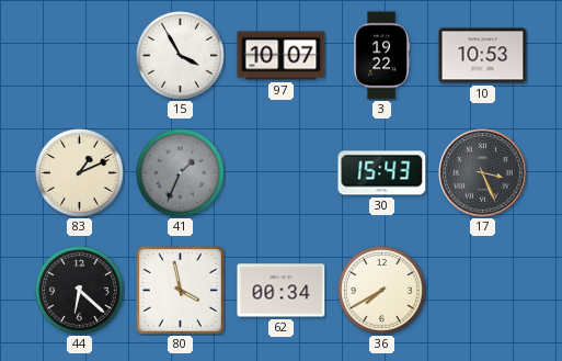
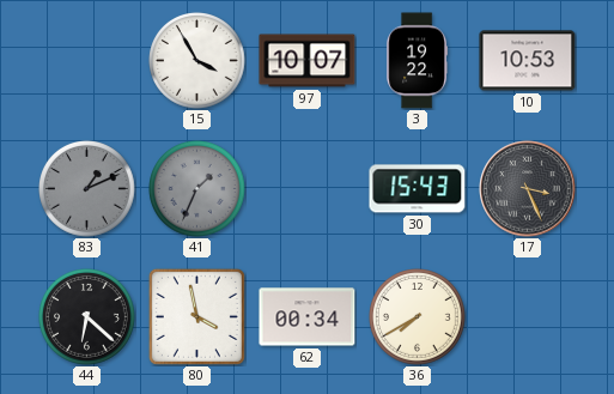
83 dial: cream -> grey
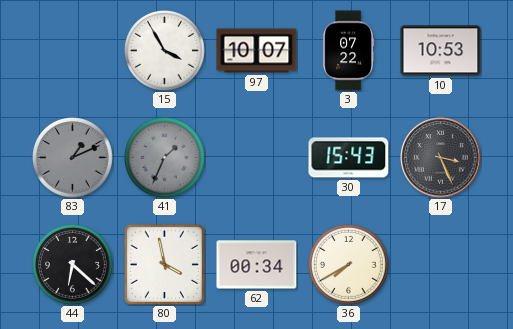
3: 19:22 -> 07:22
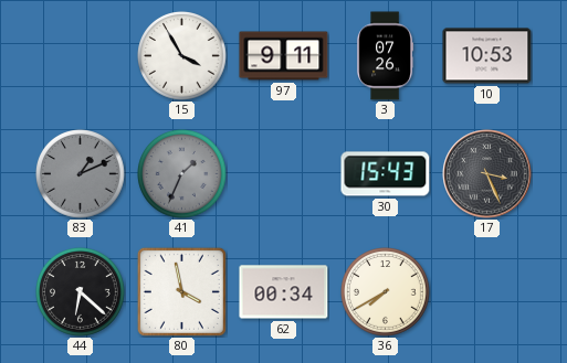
97: 10:07 -> 9:11
3: 07:22 -> 07:26
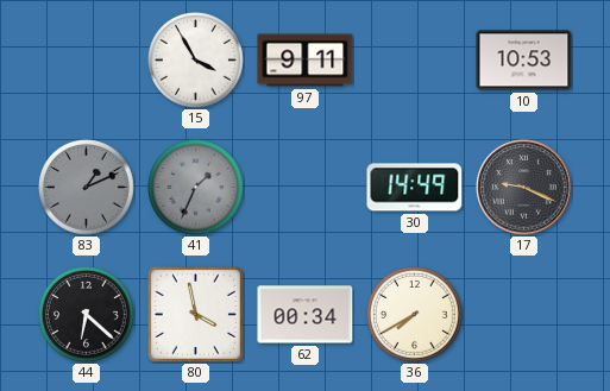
3: 07:26 -> none
30: 15:43 -> 14:49
17: 3:26 -> 9:19
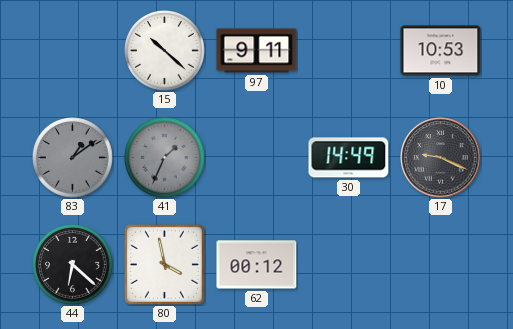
15: 3:55 -> 10:22
83: 1:11 -> 1:09
62: 00:34 -> 00:12
36: 7:40 -> none
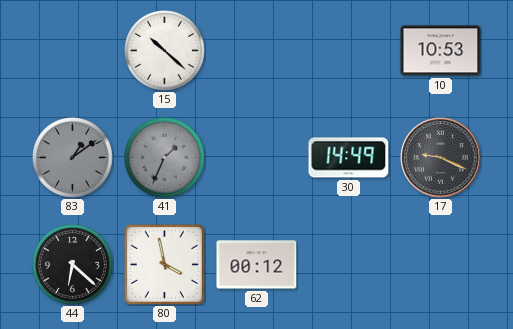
97: 9:11 -> none
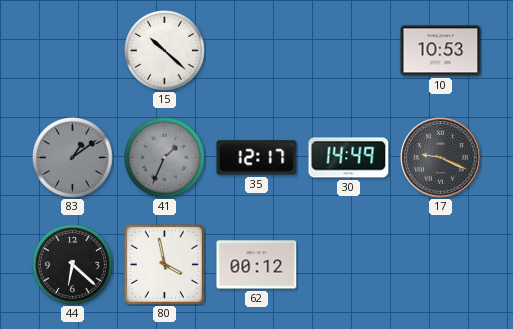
35: none -> 12:17
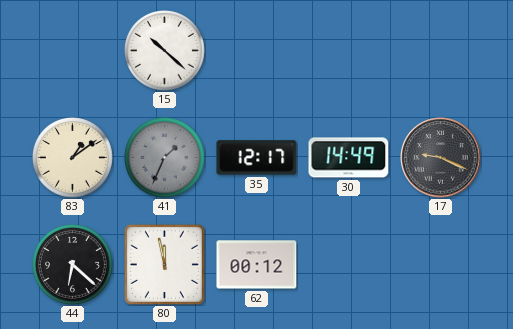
10: 10:53 -> none
83 dial: grey -> cream
80: 3:58 -> 11:58
